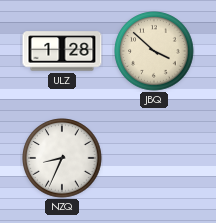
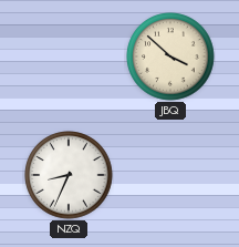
ULZ: 1:28 -> none
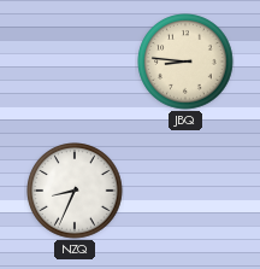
JBQ: 3:52 -> 8:46
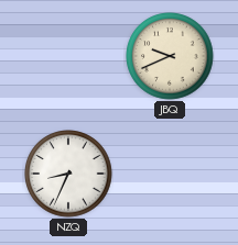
JBQ: 8:46 -> 9:41
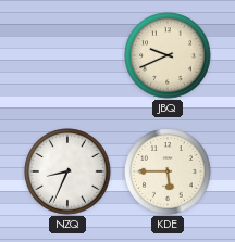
KDE: none -> 5:45
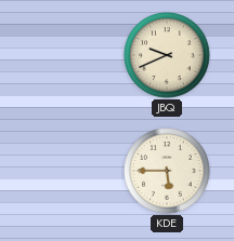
NZQ: 8:34 -> none
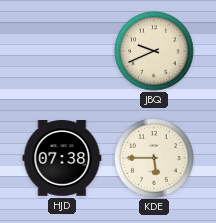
HJD: none -> 07:38
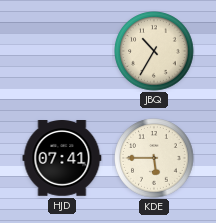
JBQ: 9:41 -> 10:35
HJD: 07:38 -> 07:41
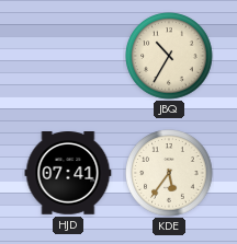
KDE: 5:45 -> 5:36
